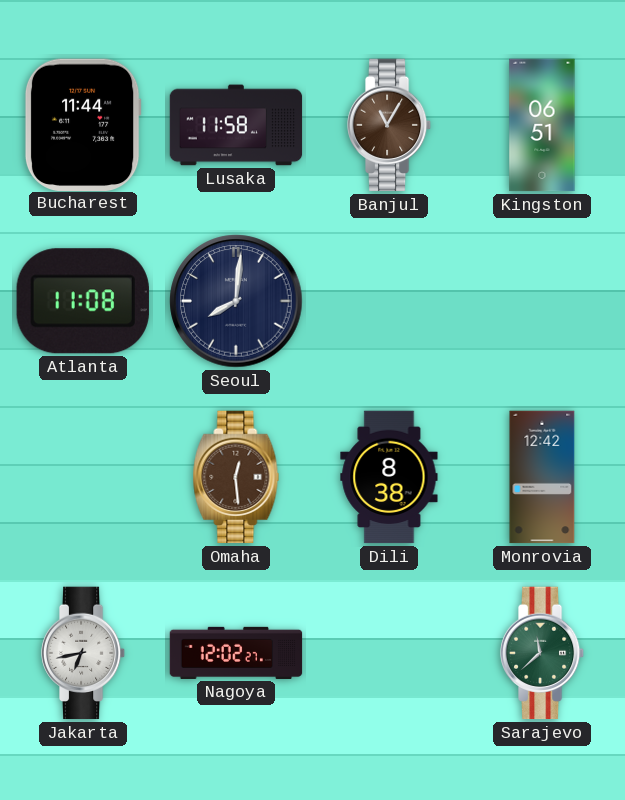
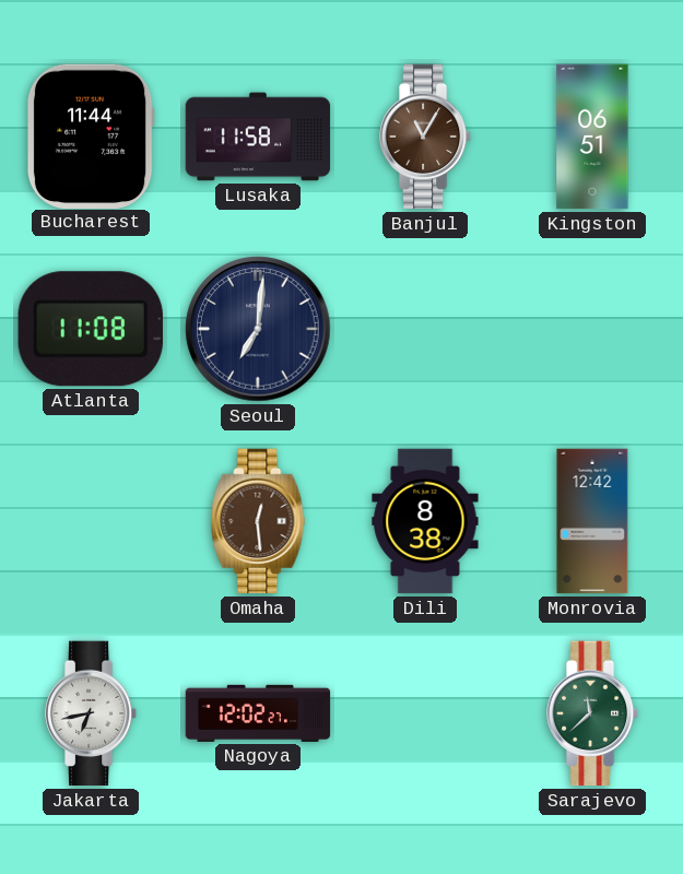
Seoul: 8:01 -> 7:01
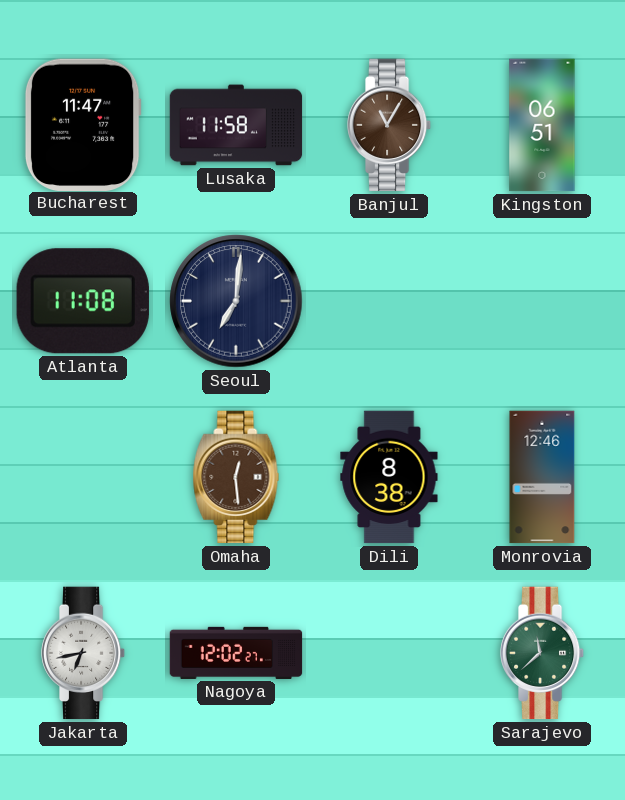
Bucharest: 11:44 -> 11:47
Monrovia: 12:42 -> 12:46
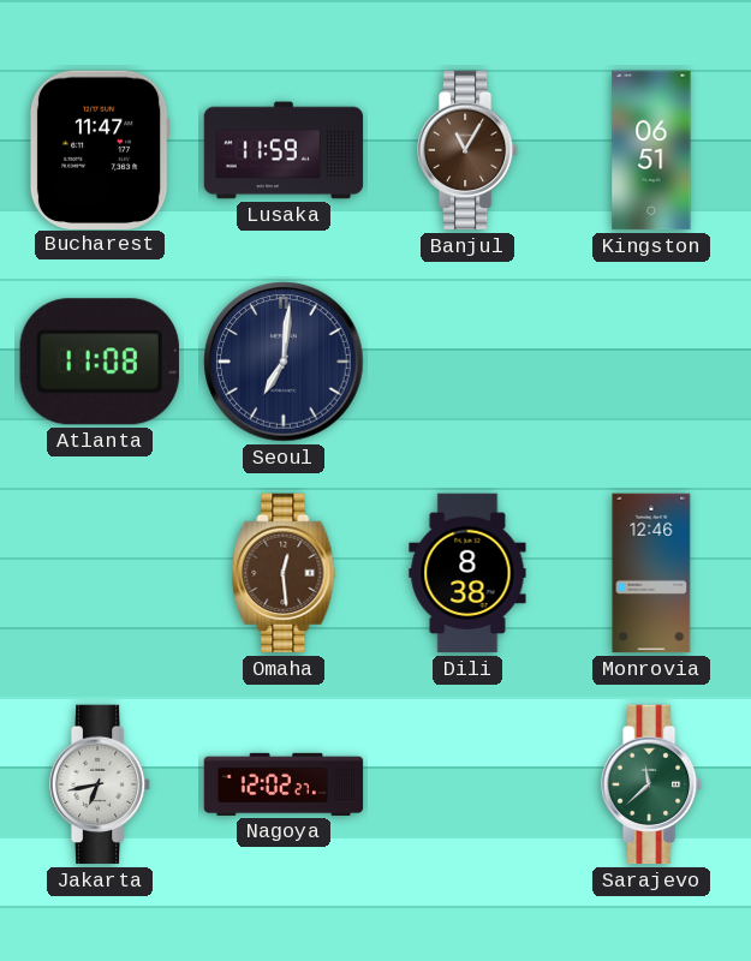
Lusaka: 11:58 -> 11:59
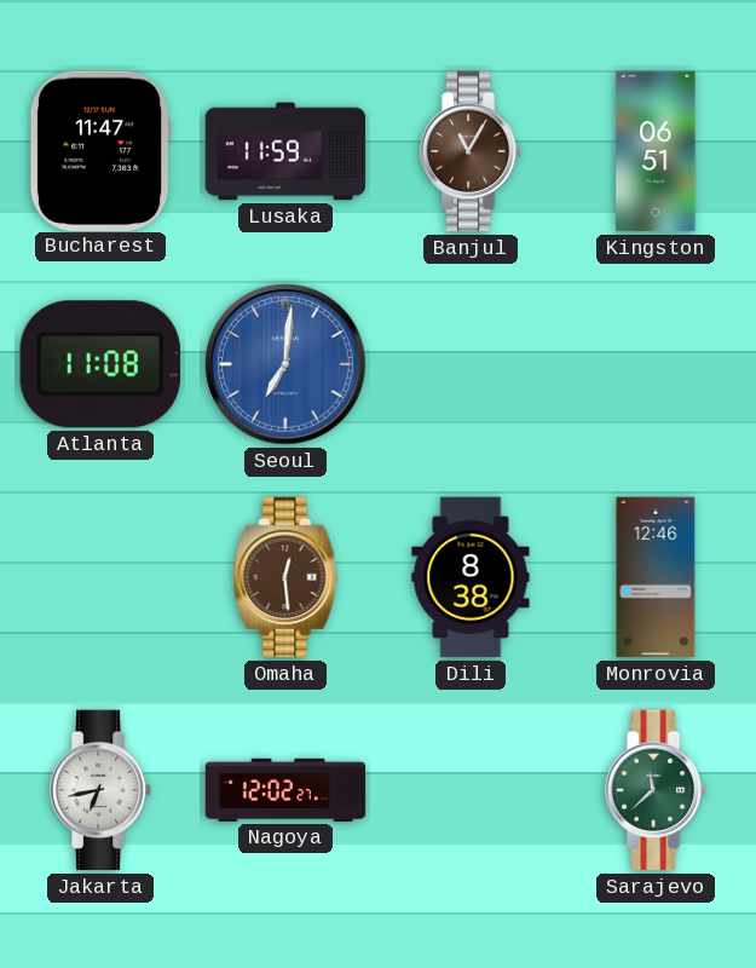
Seoul dial: navy -> blue
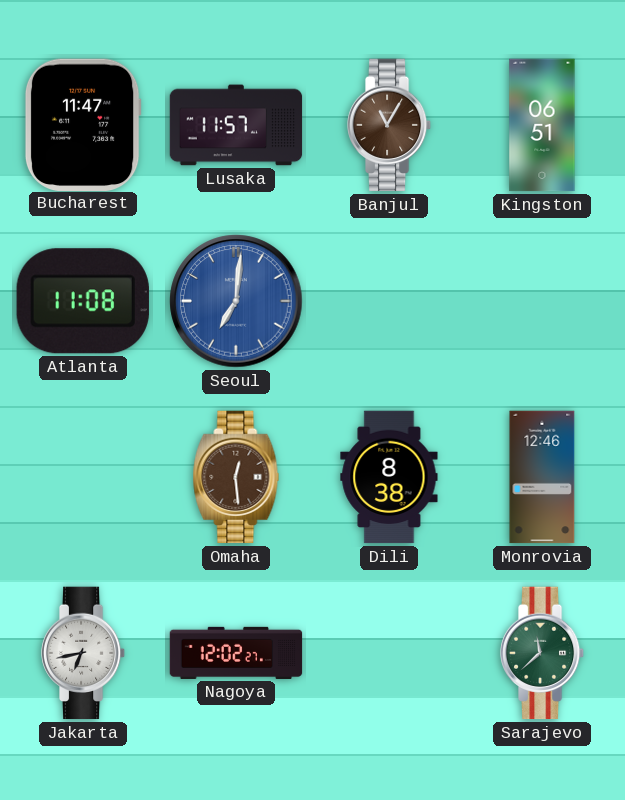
Lusaka: 11:59 -> 11:57
